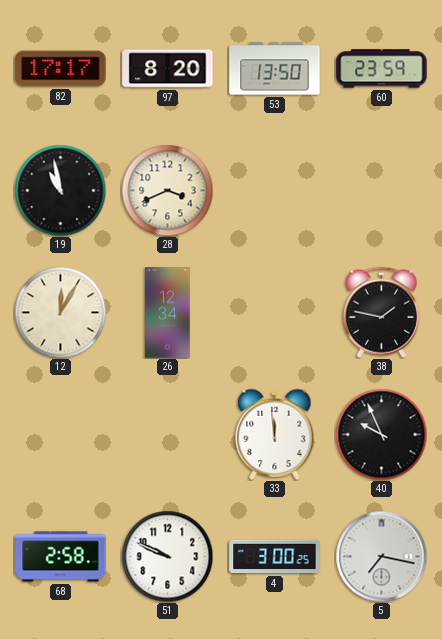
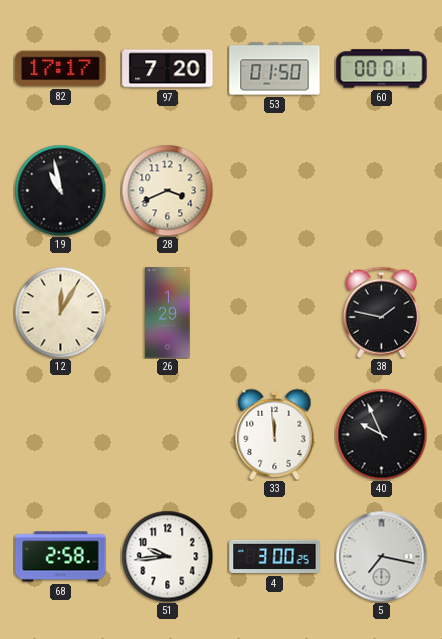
97: 8:20 -> 7:20
53: 13:50 -> 01:50
60: 23:59 -> 00:01
26: 12:34 -> 1:29
51: 9:49 -> 9:44
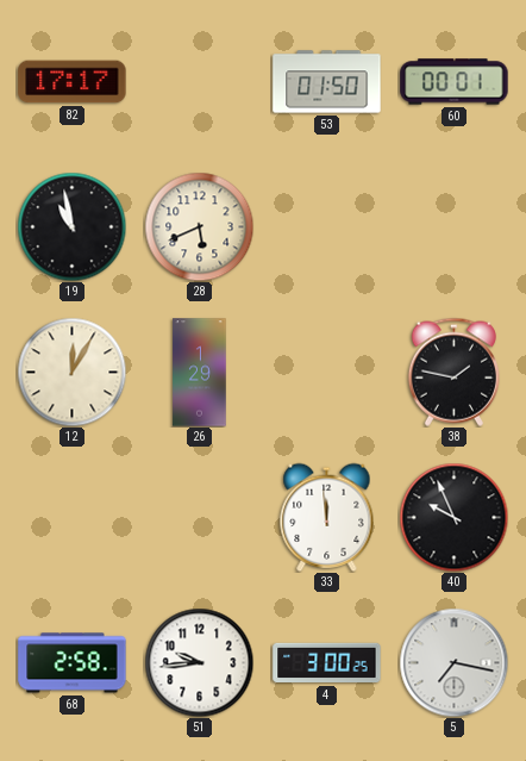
97: 7:20 -> none
28: 3:41 -> 5:41
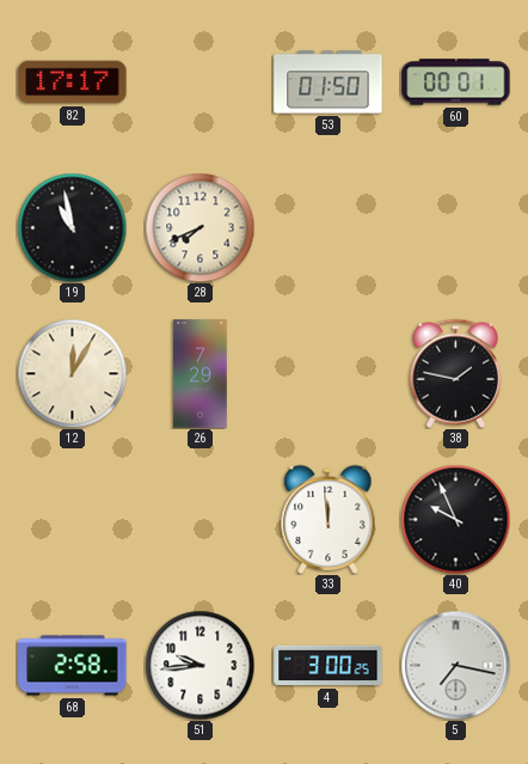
28: 5:41 -> 7:41
26: 1:29 -> 7:29
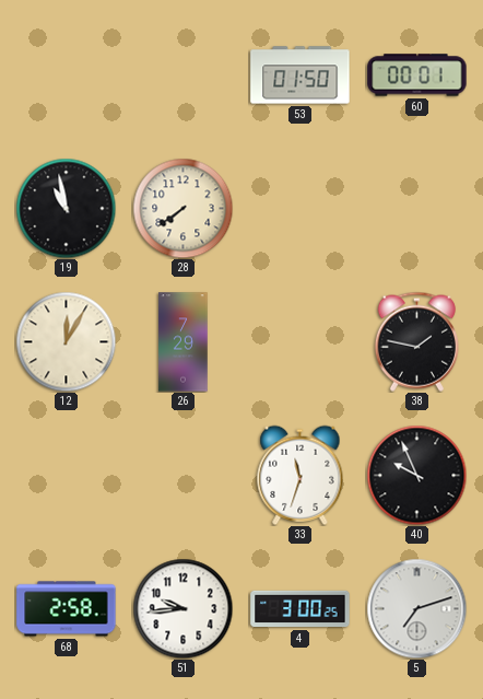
82: 17:17 -> none
28: 7:41 -> 7:39
33: 11:59 -> 11:33
5: 7:17 -> 7:12
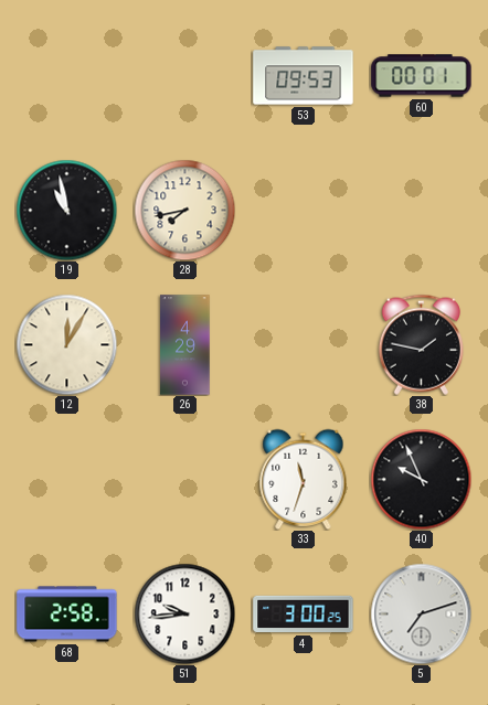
53: 01:50 -> 09:53
28: 7:39 -> 7:43
26: 7:29 -> 4:29
